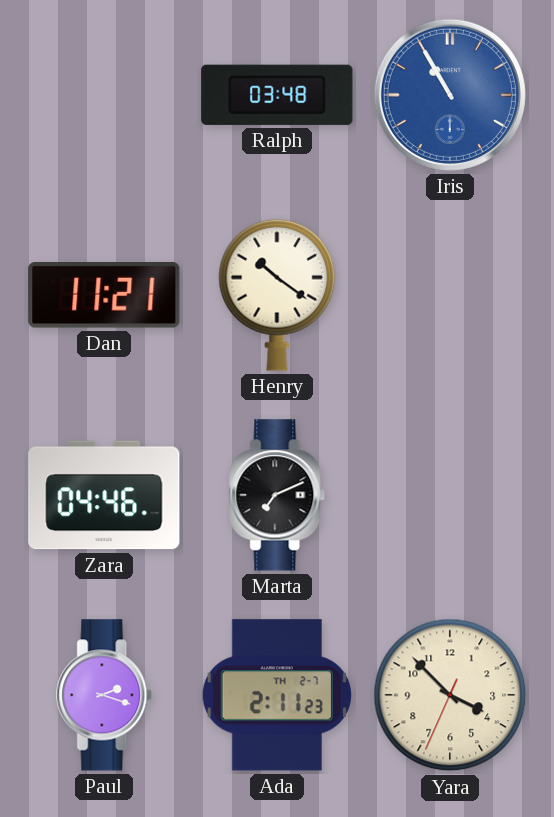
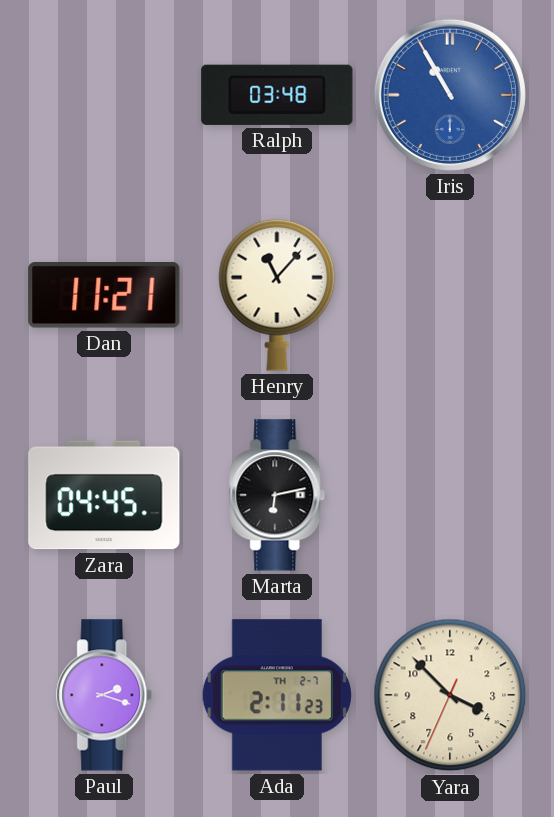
Henry: 10:21 -> 11:07
Zara: 04:46 -> 04:45
Marta: 7:11 -> 6:13
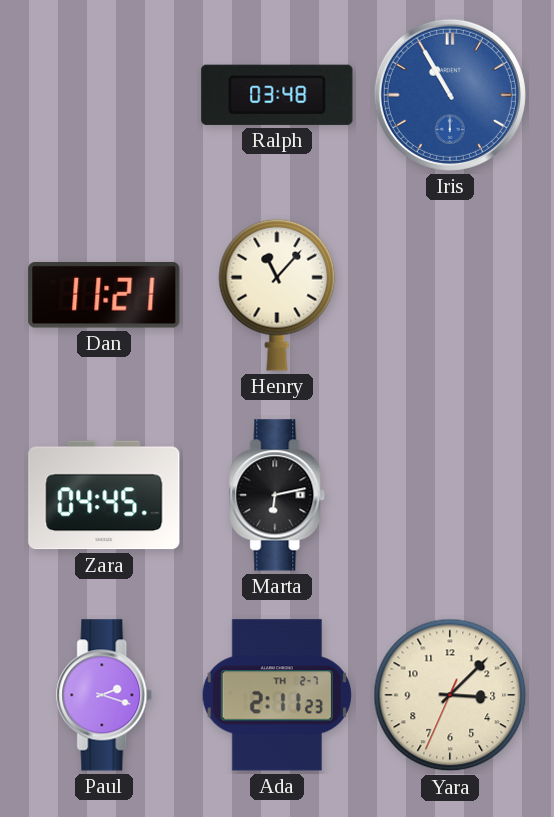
Yara: 3:52 -> 3:07
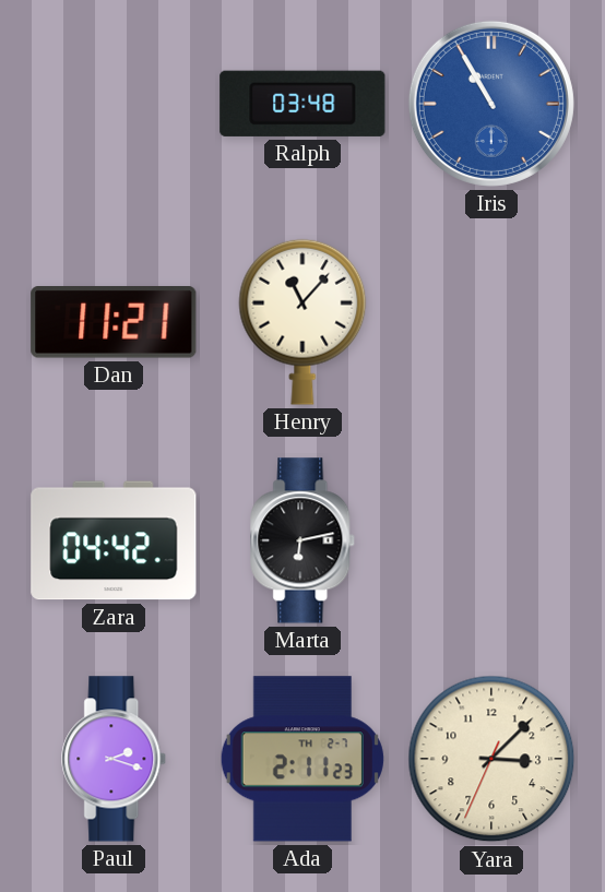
Zara: 04:45 -> 04:42
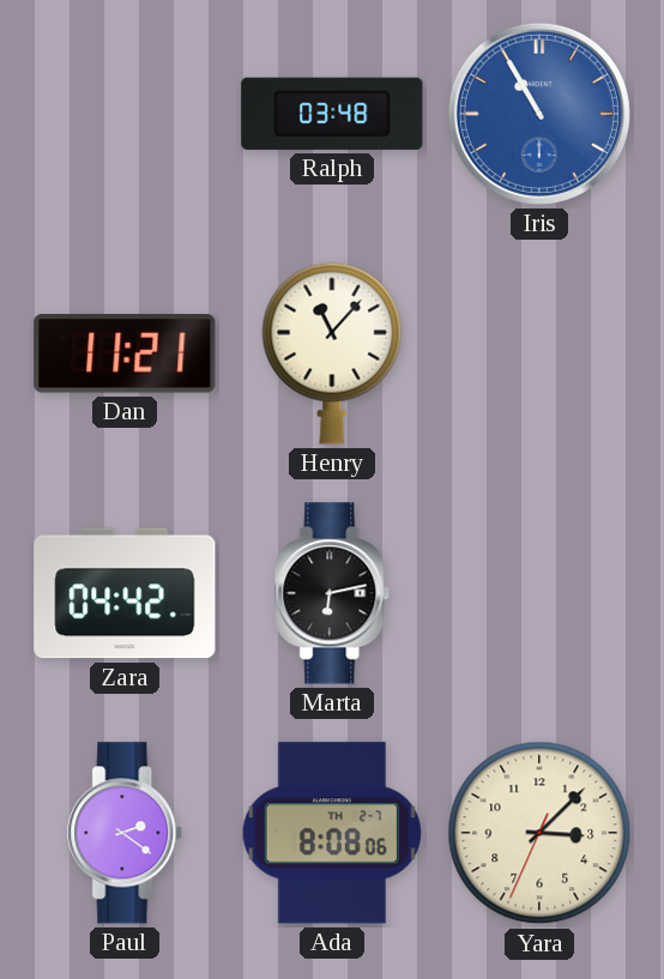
Paul: 2:18 -> 2:21
Ada: 2:11 -> 8:08
